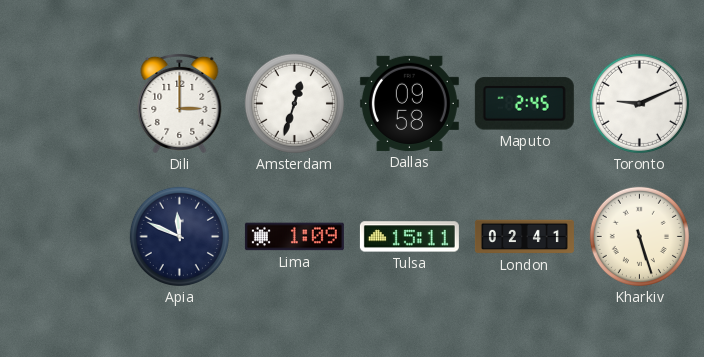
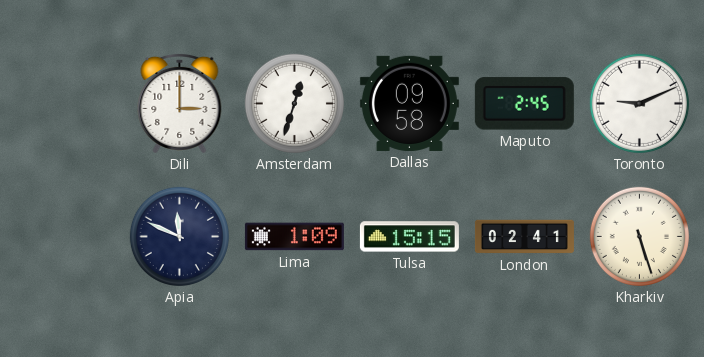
Tulsa: 15:11 -> 15:15
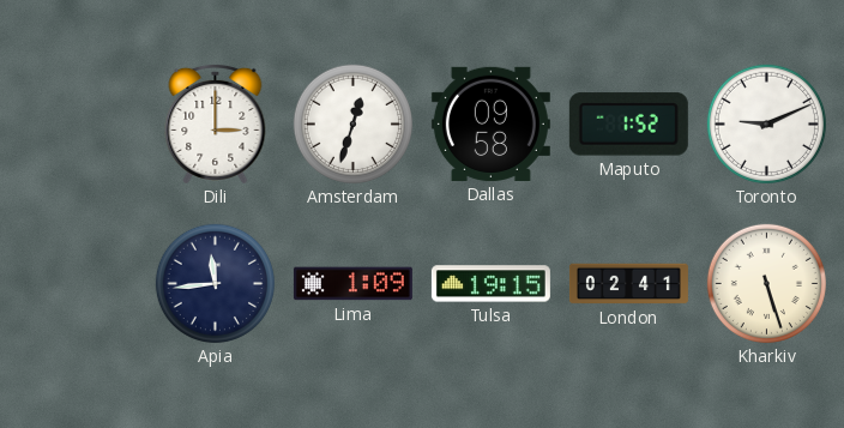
Maputo: 2:45 -> 1:52
Apia: 11:49 -> 11:44
Tulsa: 15:15 -> 19:15
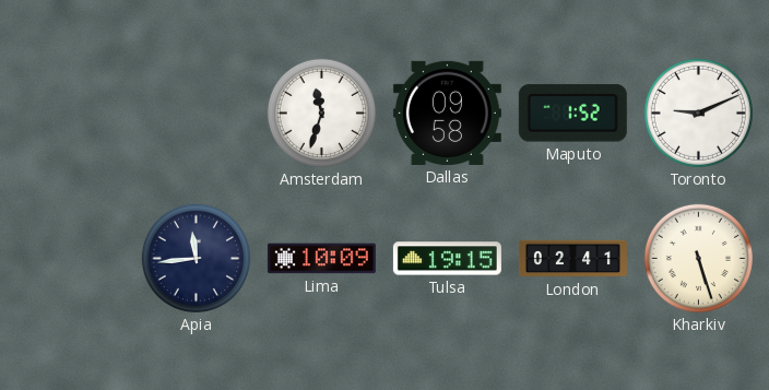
Dili: 3:00 -> none
Amsterdam: 12:33 -> 11:33
Lima: 1:09 -> 10:09
